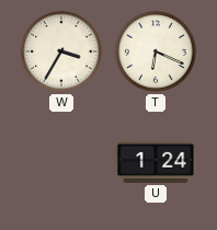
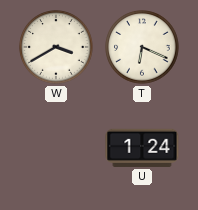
W: 3:35 -> 3:40
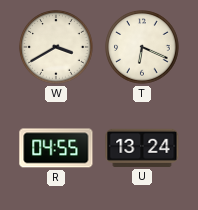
R: none -> 04:55
U: 1:24 -> 13:24
